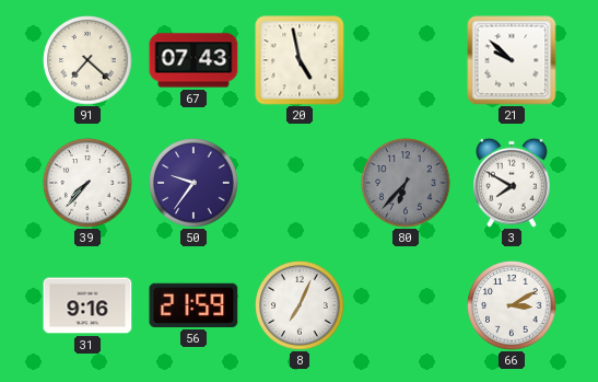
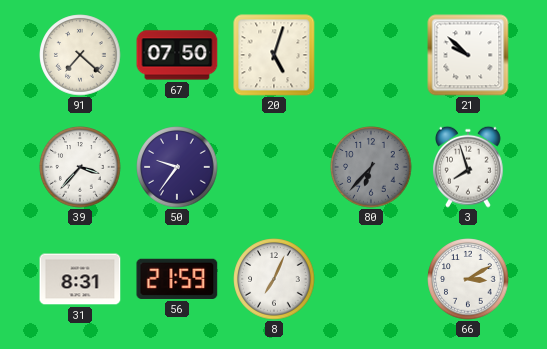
67: 07:43 -> 07:50
20: 4:58 -> 5:03
39: 7:37 -> 3:37
3: 7:50 -> 7:57
31: 9:16 -> 8:31
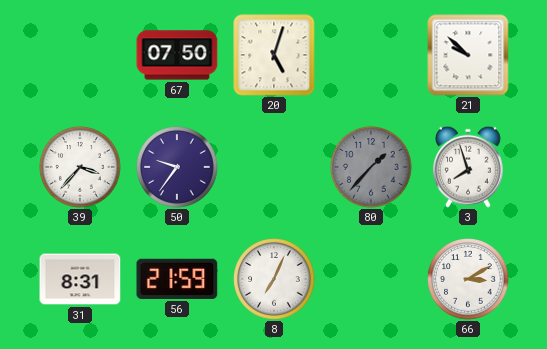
91: 7:22 -> none
80: 6:37 -> 1:37
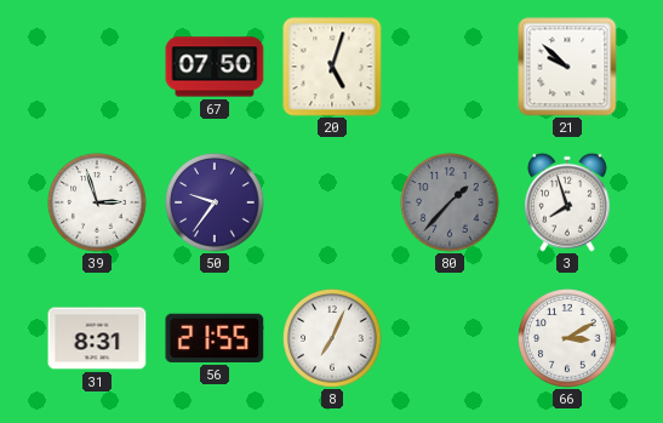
39: 3:37 -> 2:57
56: 21:59 -> 21:55
